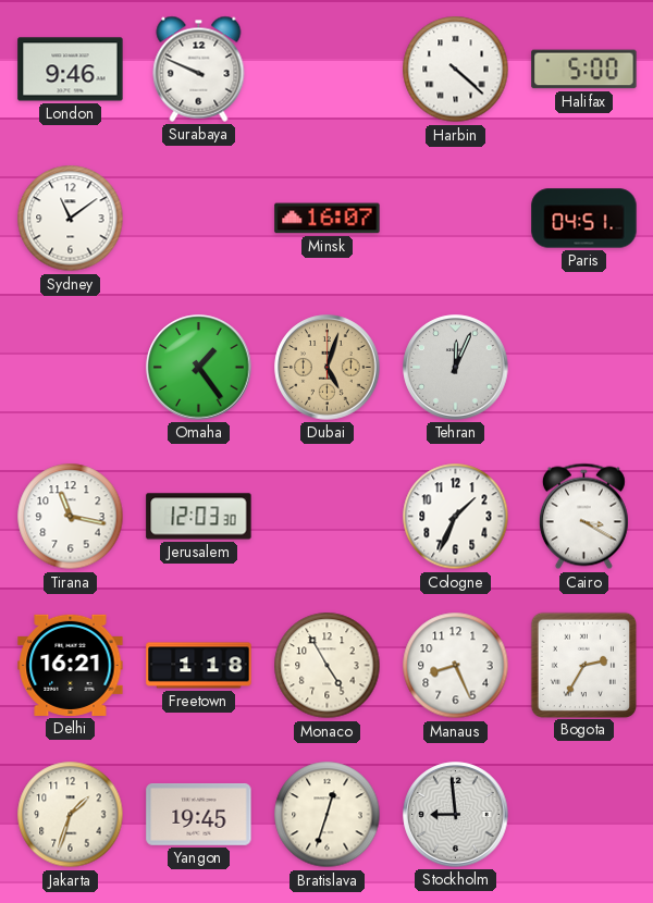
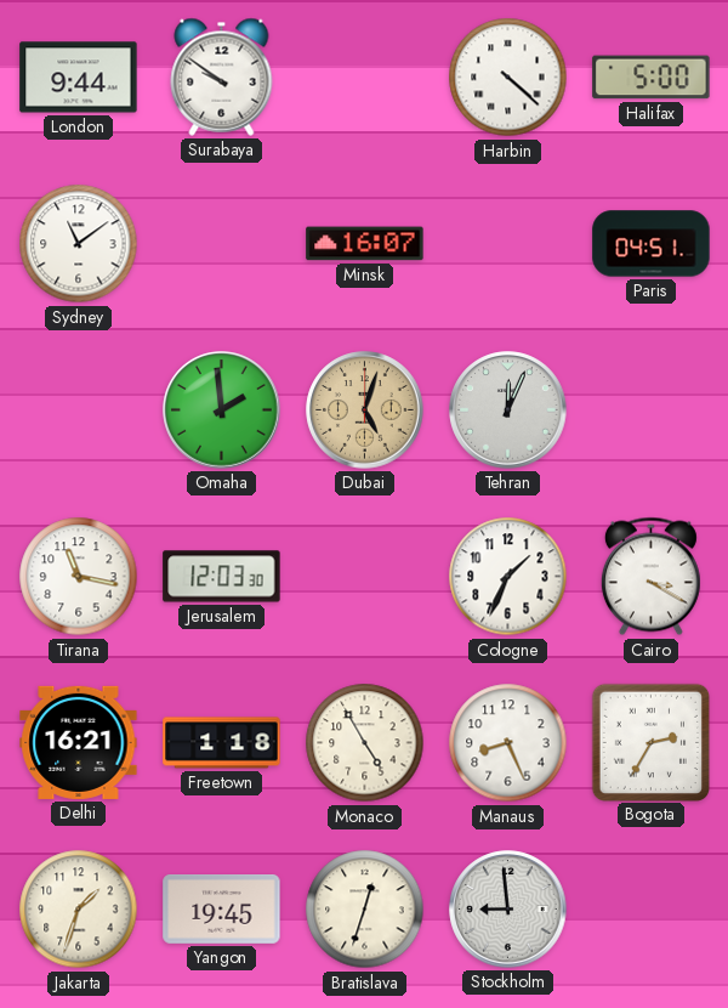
London: 9:46 -> 9:44
Surabaya: 9:49 -> 9:51
Omaha: 1:24 -> 1:59
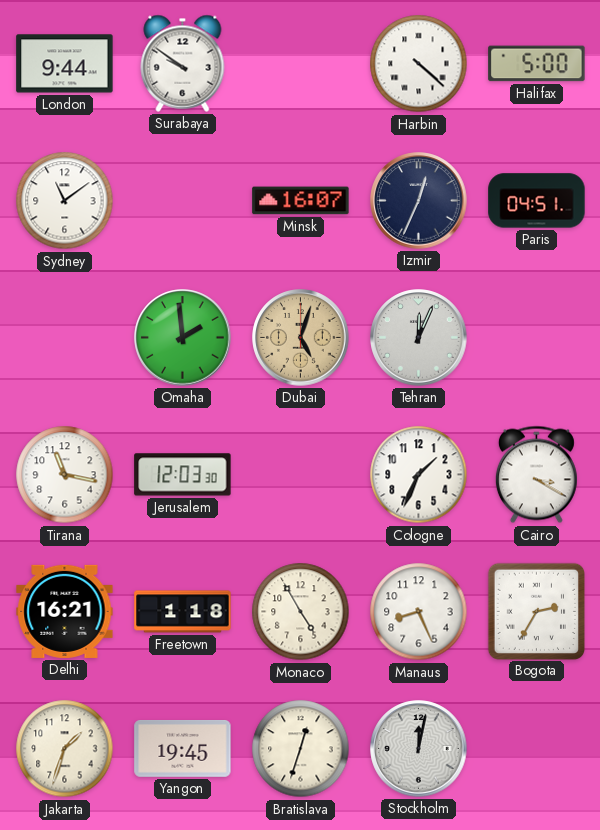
Izmir: none -> 12:34
Stockholm: 8:59 -> 12:02
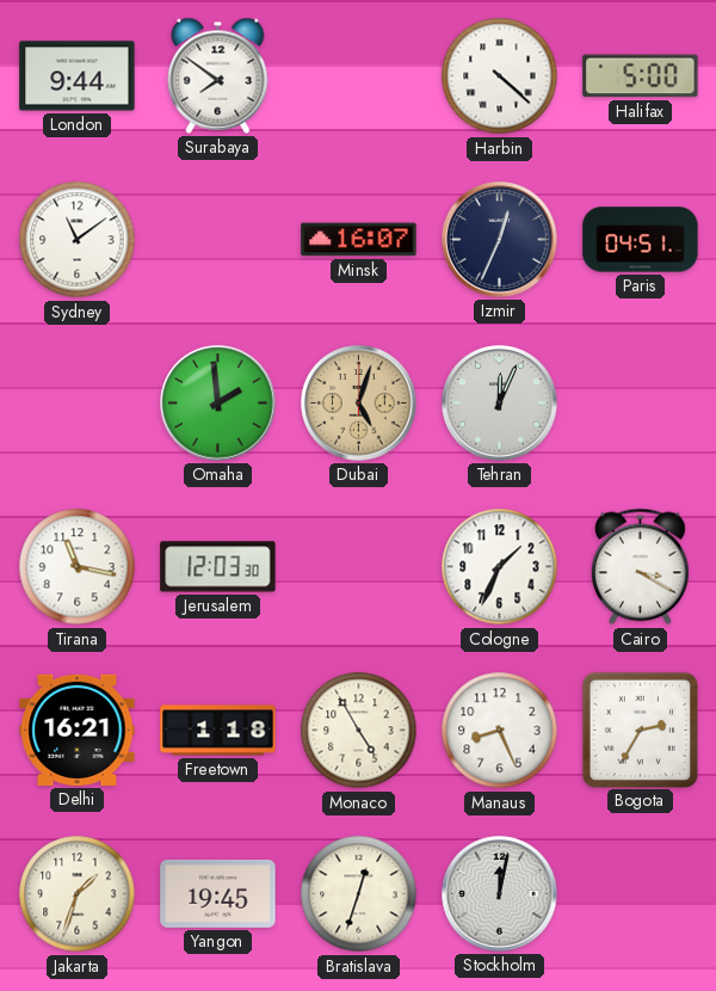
Surabaya: 9:51 -> 7:51
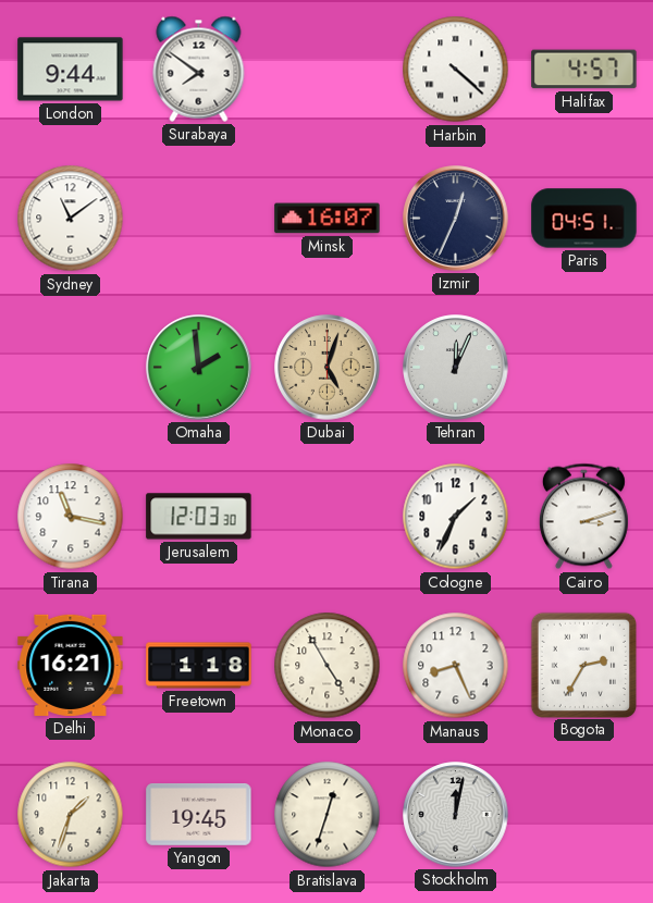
Halifax: 5:00 -> 4:57
Cairo: 3:20 -> 3:12
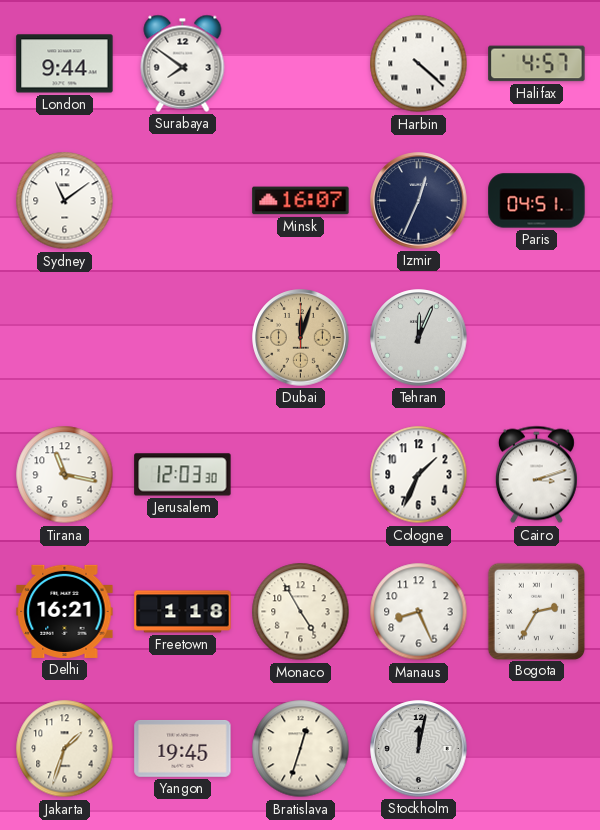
Omaha: 1:59 -> none
Dubai: 5:03 -> 12:03
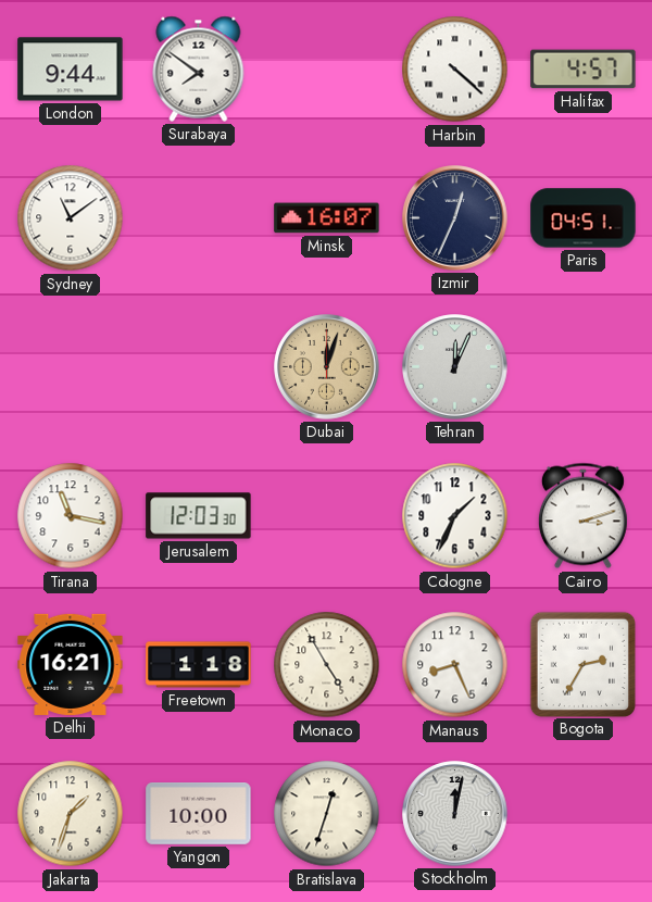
Yangon: 19:45 -> 10:00
